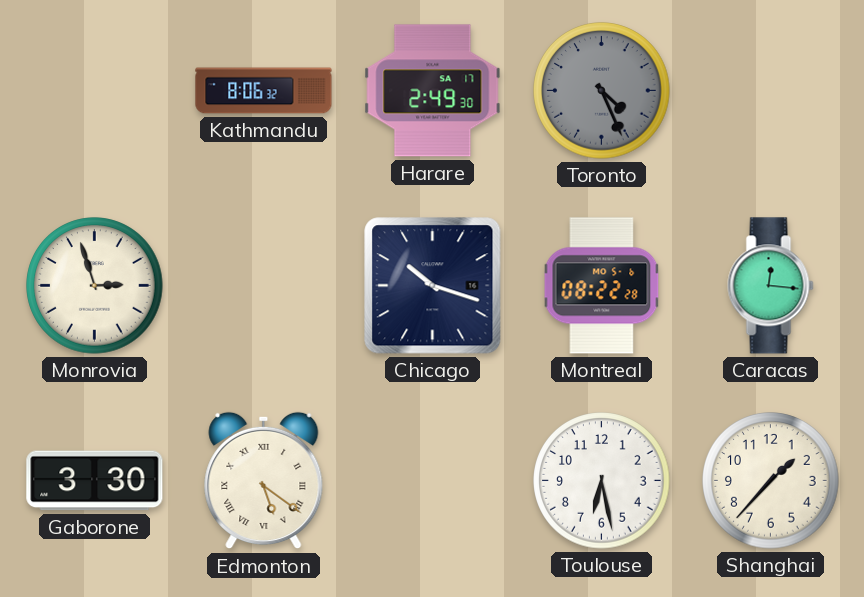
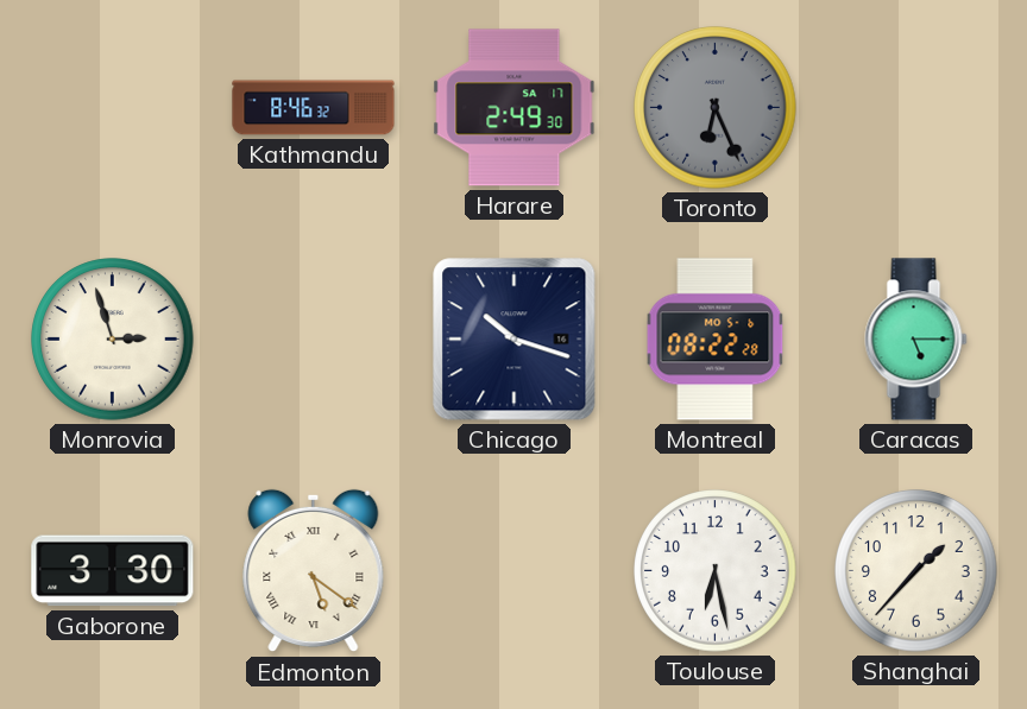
Kathmandu: 8:06 -> 8:46
Toronto: 4:26 -> 6:26
Caracas: 12:16 -> 5:15
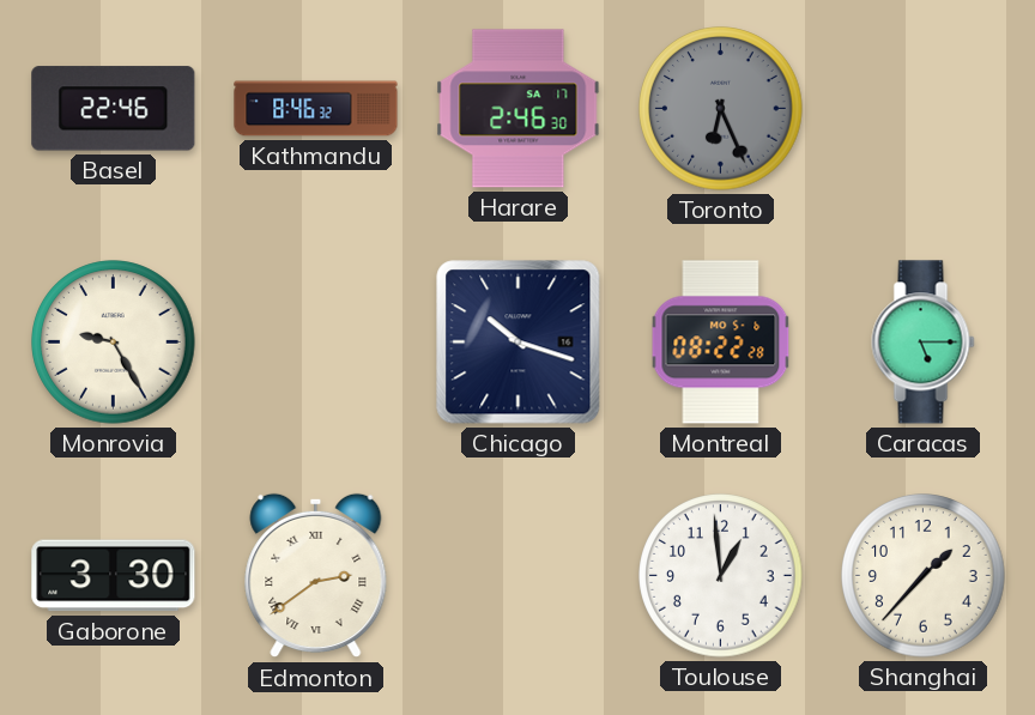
Basel: none -> 22:46
Harare: 2:49 -> 2:46
Monrovia: 2:57 -> 9:25
Edmonton: 5:21 -> 2:39
Toulouse: 6:28 -> 12:59
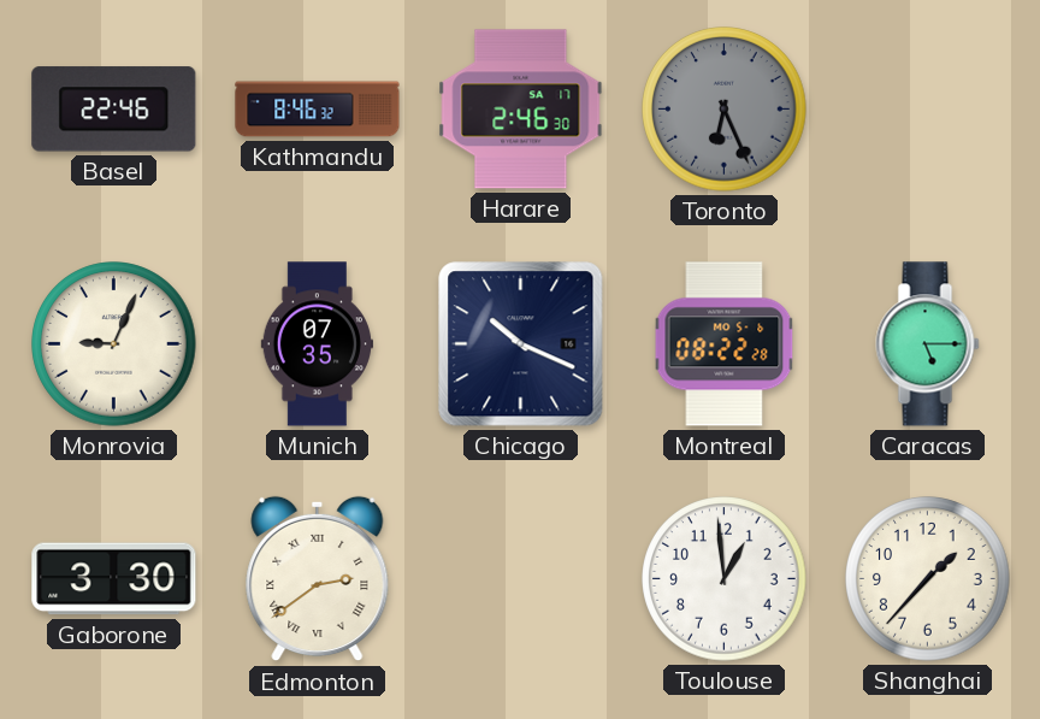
Monrovia: 9:25 -> 9:04
Munich: none -> 07:35
Chicago: 10:18 -> 10:19
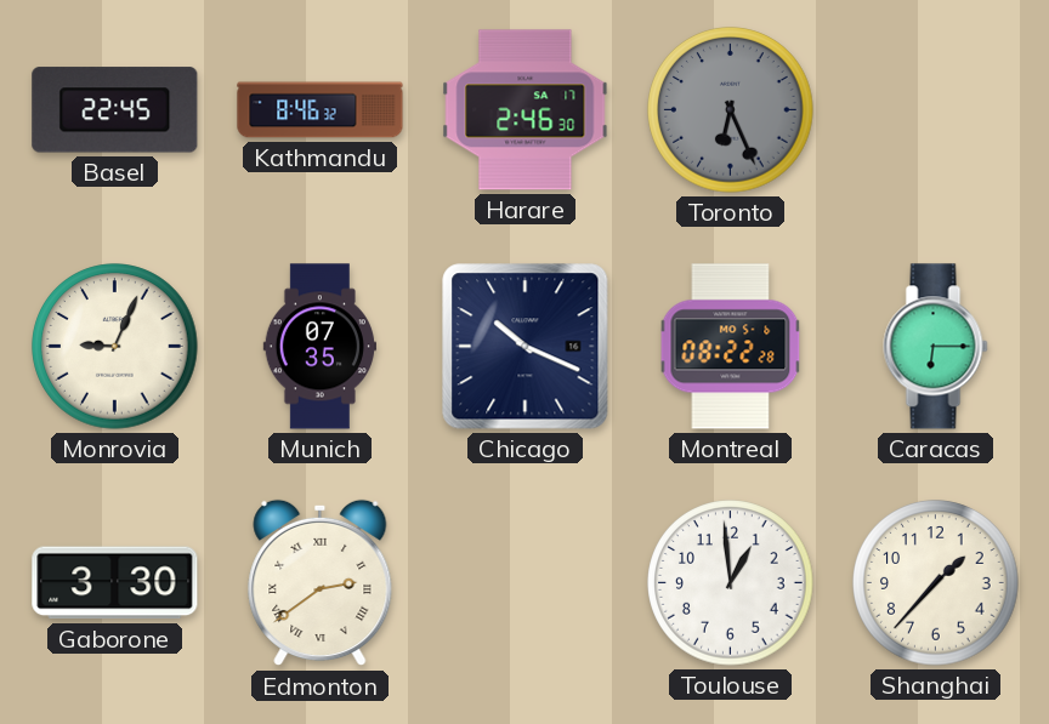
Basel: 22:46 -> 22:45
Caracas: 5:15 -> 6:15
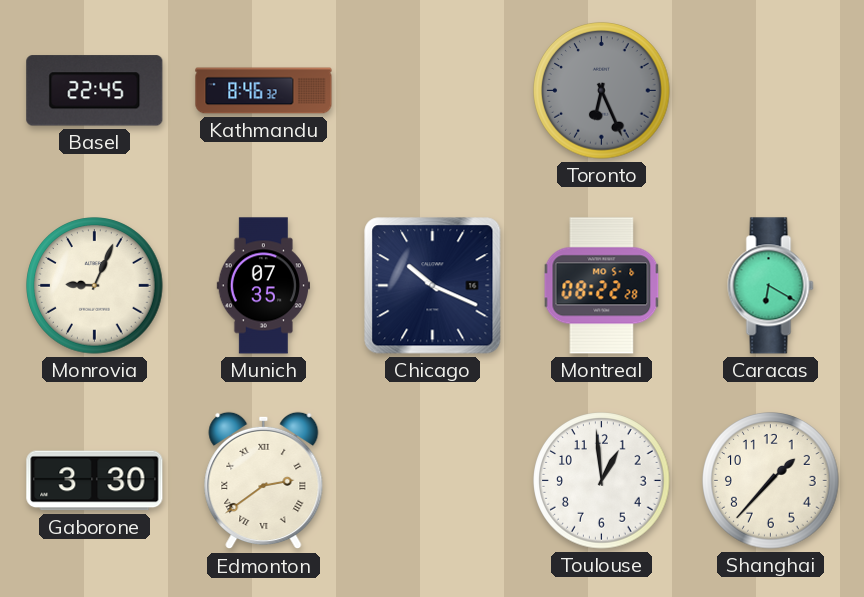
Harare: 2:46 -> none
Caracas: 6:15 -> 6:20
